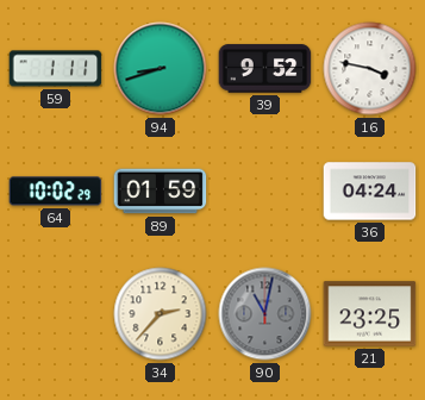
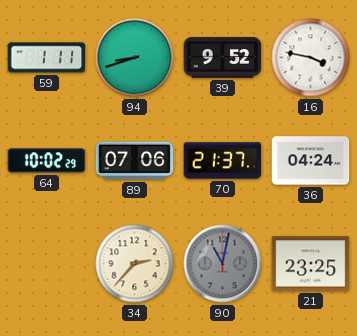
89: 01:59 -> 07:06
70: none -> 21:37
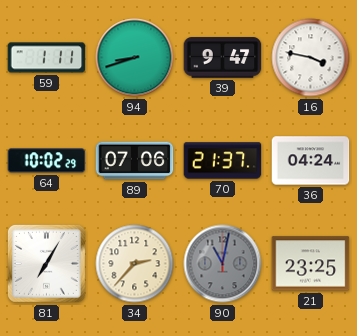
39: 9:52 -> 9:47
81: none -> 7:05
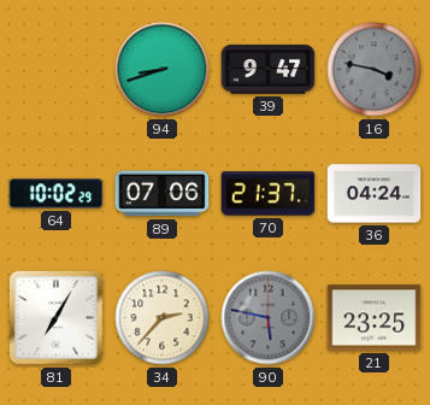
59: 1:11 -> none
16 dial: white -> grey
90: 11:02 -> 5:47
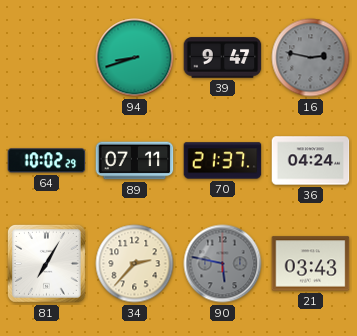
16: 3:47 -> 2:47
89: 07:06 -> 07:11
21: 23:25 -> 03:43
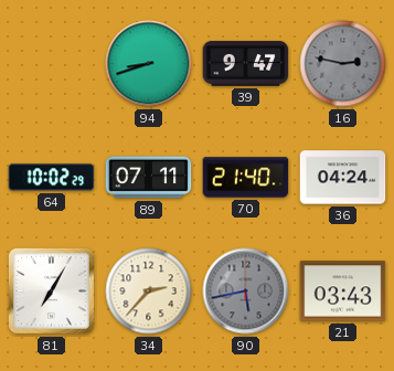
70: 21:37 -> 21:40
90: 5:47 -> 5:43
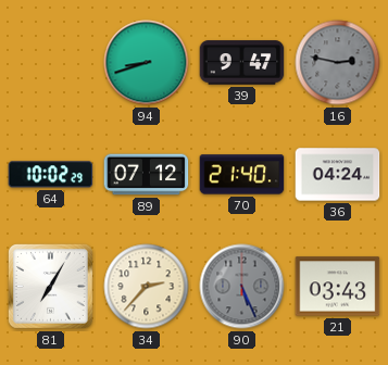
89: 07:11 -> 07:12
90: 5:43 -> 5:26
